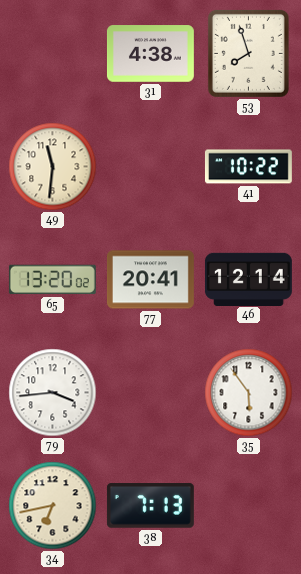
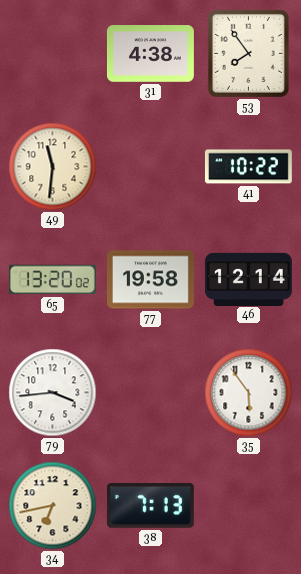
53: 7:57 -> 7:54
77: 20:41 -> 19:58
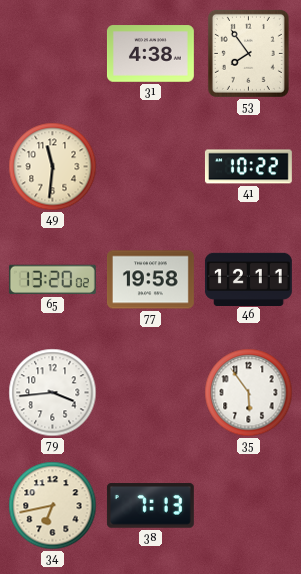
46: 12:14 -> 12:11
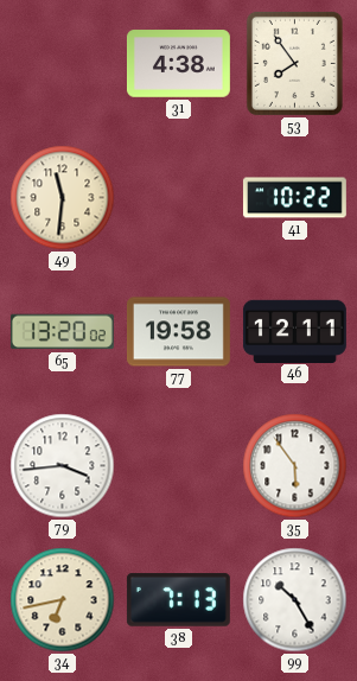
99: none -> 10:25
